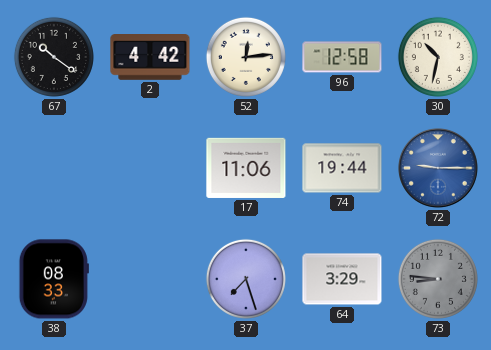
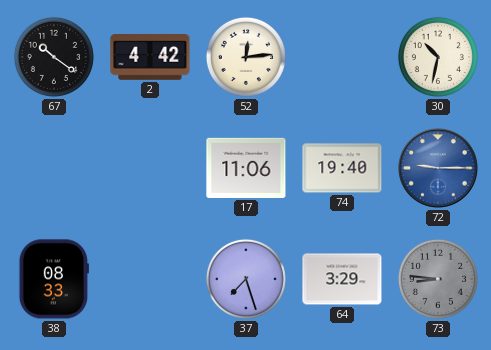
96: 12:58 -> none
74: 19:44 -> 19:40
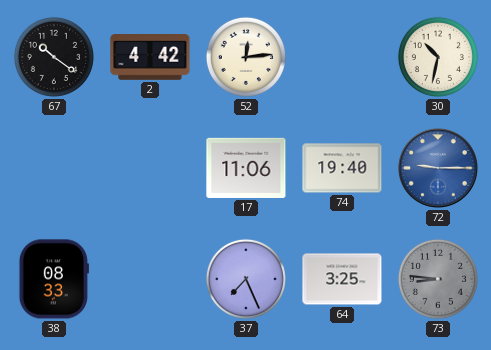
37: 7:27 -> 7:26
64: 3:29 -> 3:25
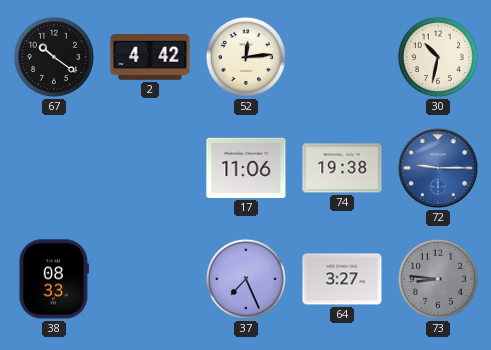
74: 19:40 -> 19:38
64: 3:25 -> 3:27
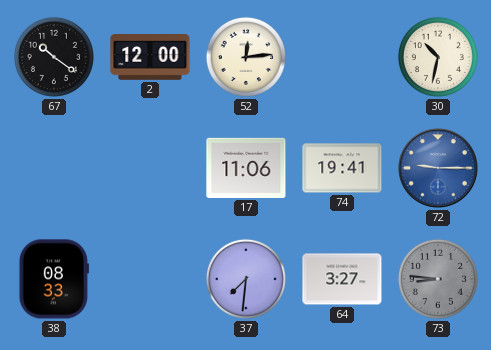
2: 4:42 -> 12:00
74: 19:38 -> 19:41
37: 7:26 -> 7:31
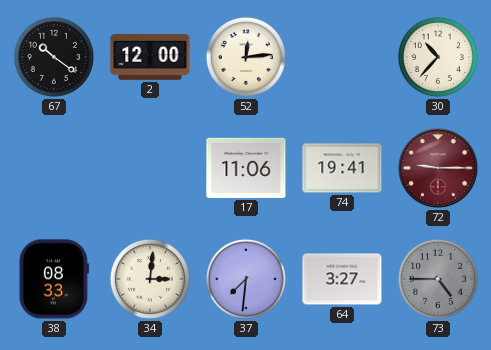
30: 10:32 -> 10:37
72 dial: blue -> burgundy
34: none -> 3:01
73: 8:46 -> 4:45
